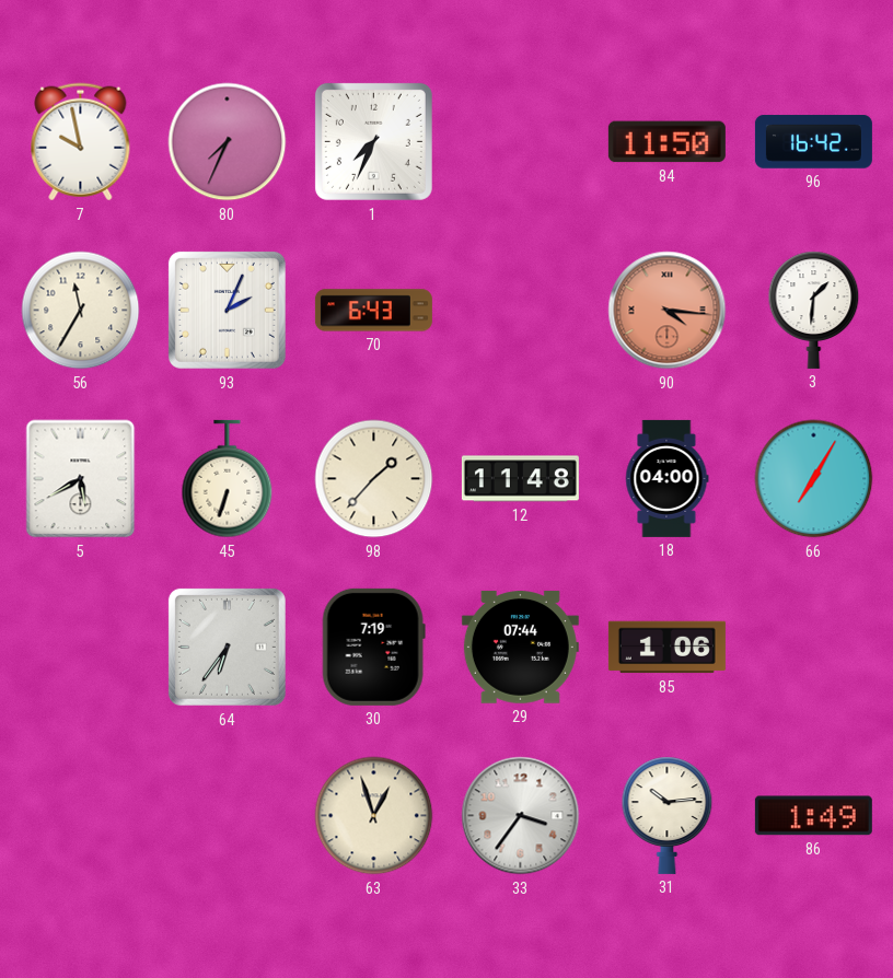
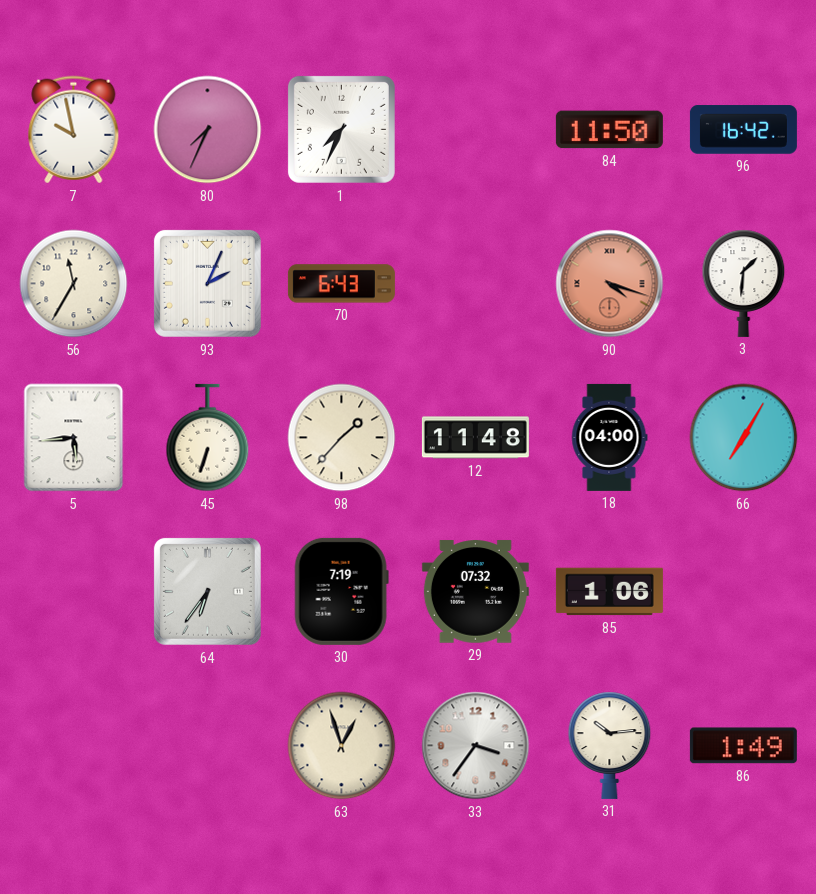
90: 4:16 -> 4:18
5: 5:40 -> 5:44
29: 07:44 -> 07:32
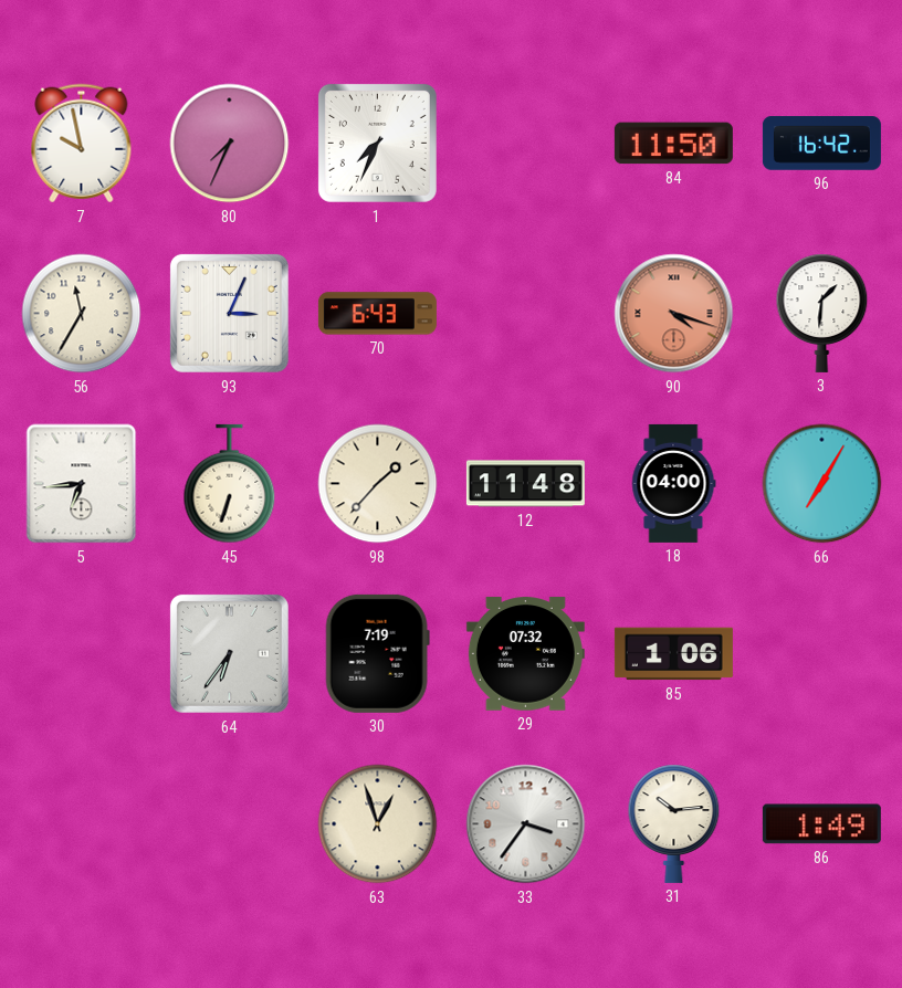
93: 2:04 -> 3:04
5: 5:44 -> 6:44
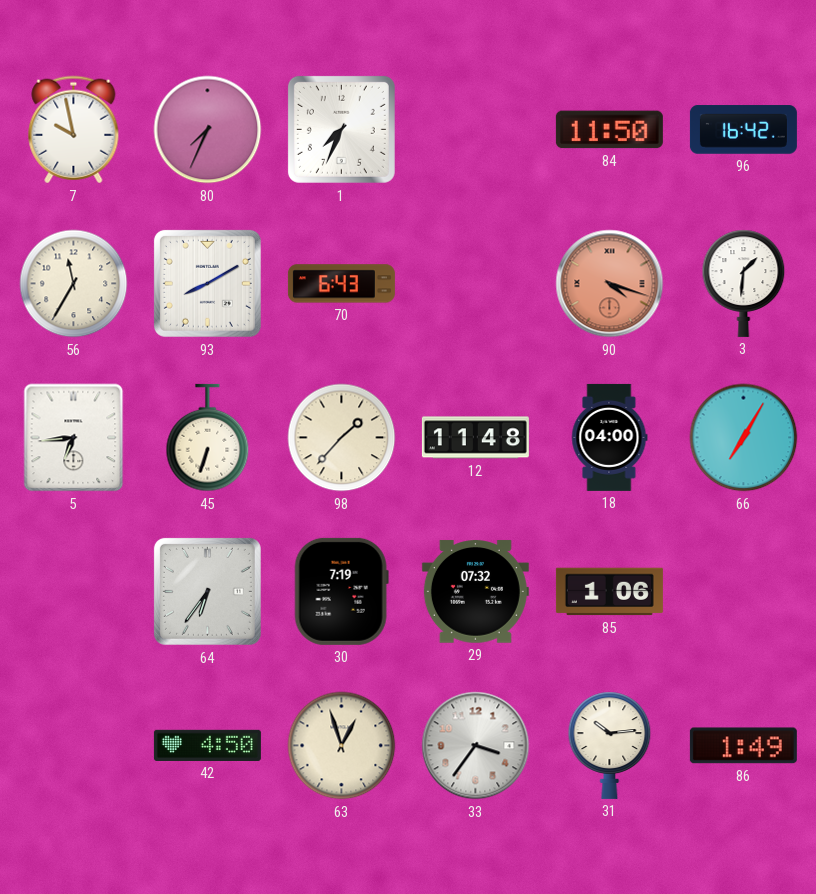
93: 3:04 -> 8:10
42: none -> 4:50
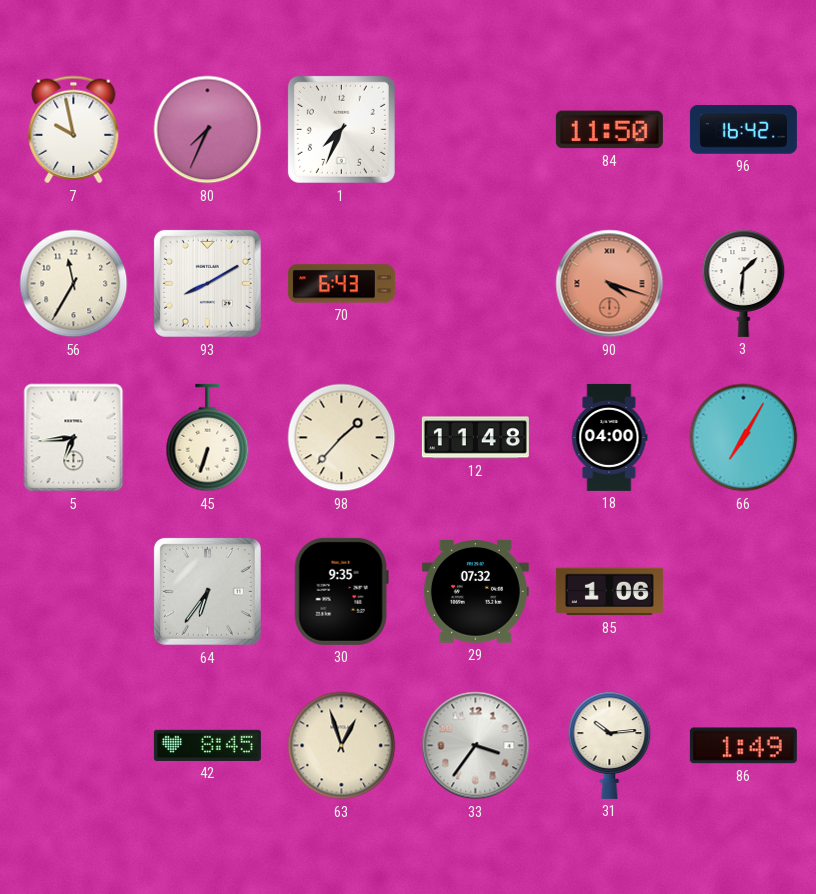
30: 7:19 -> 9:35
42: 4:50 -> 8:45
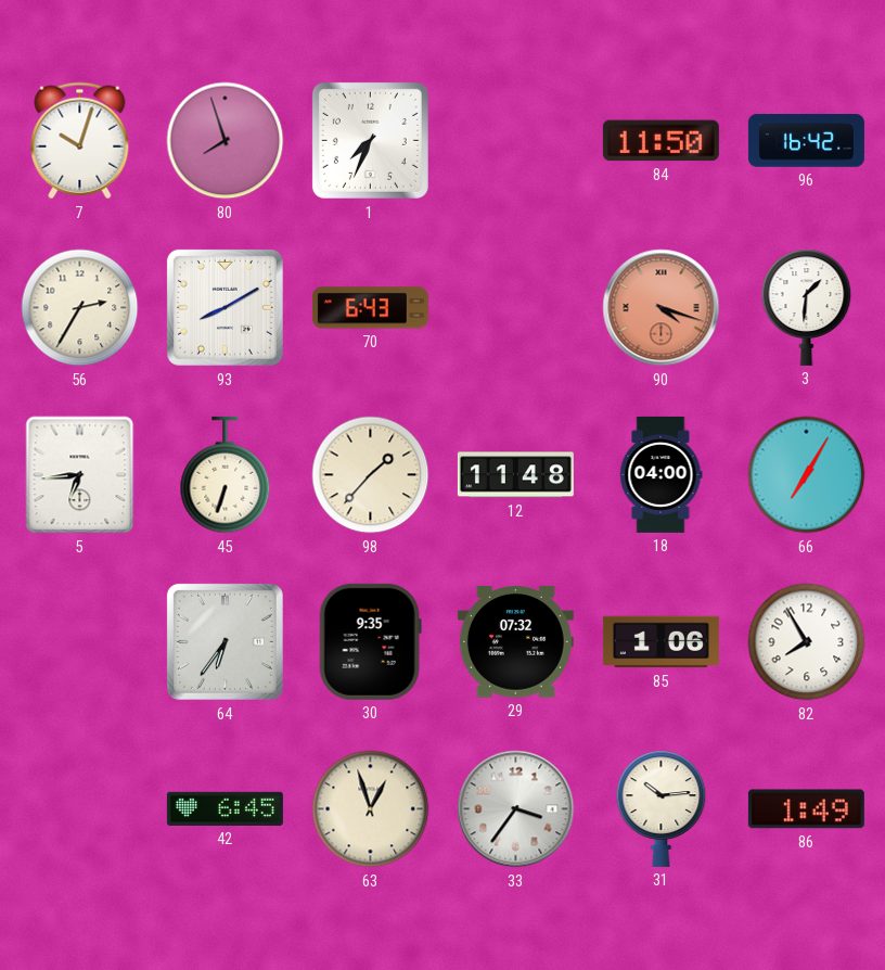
7: 9:58 -> 10:03
80: 7:34 -> 7:57
56: 11:35 -> 2:35
82: none -> 7:55
42: 8:45 -> 6:45
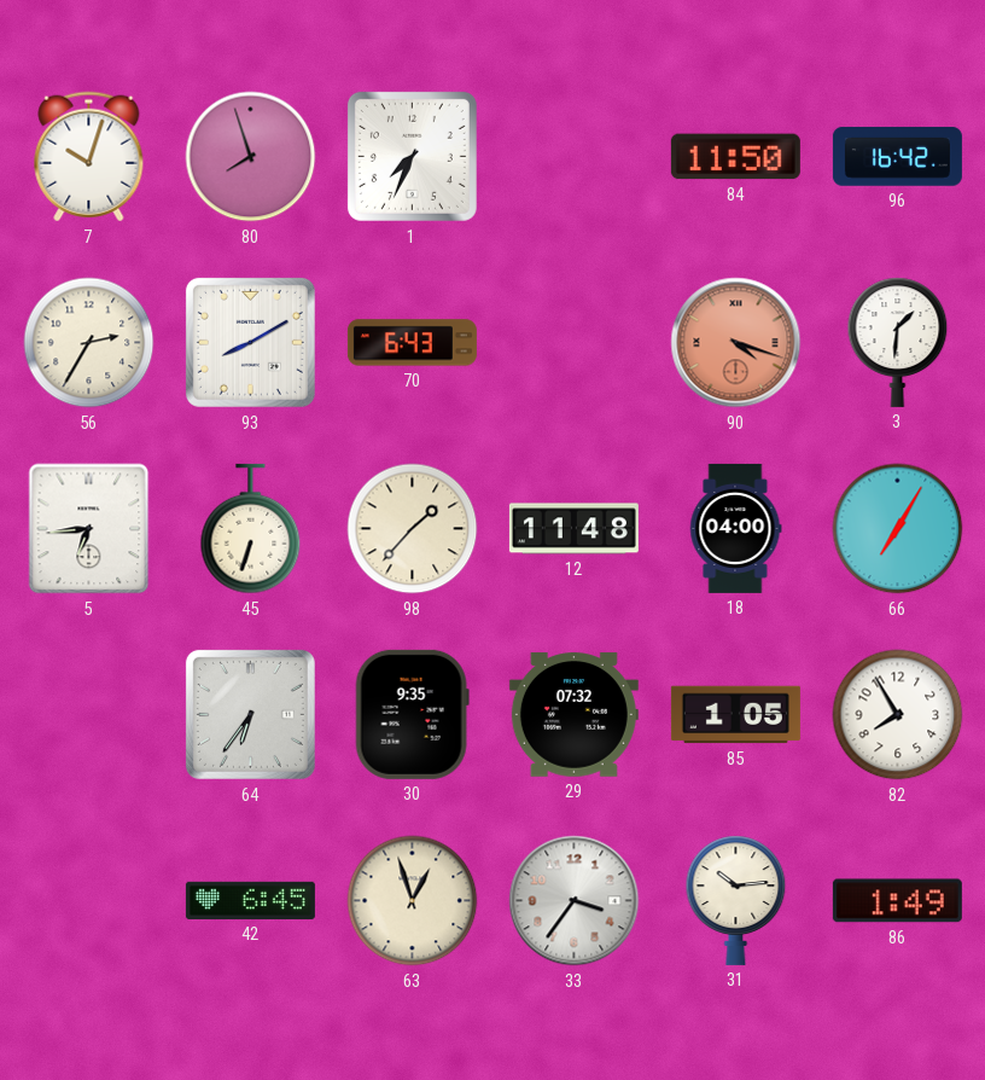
85: 1:06 -> 1:05
